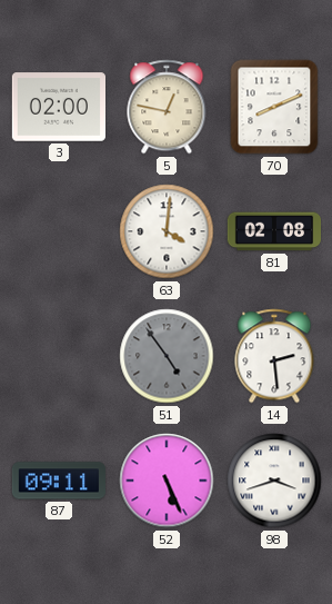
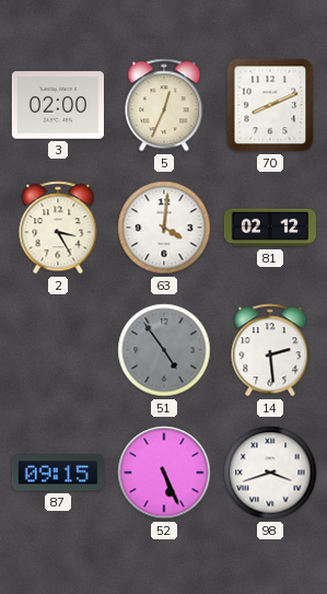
5: 12:47 -> 12:34
2: none -> 3:25
81: 02:08 -> 02:12
87: 09:11 -> 09:15
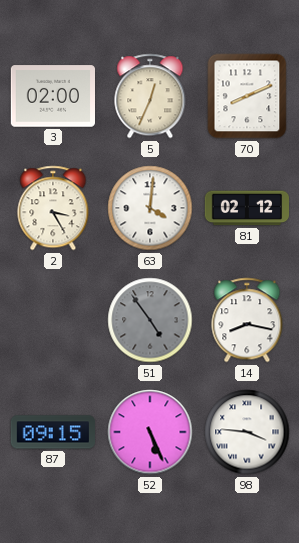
14: 2:29 -> 8:17
98: 3:42 -> 3:46
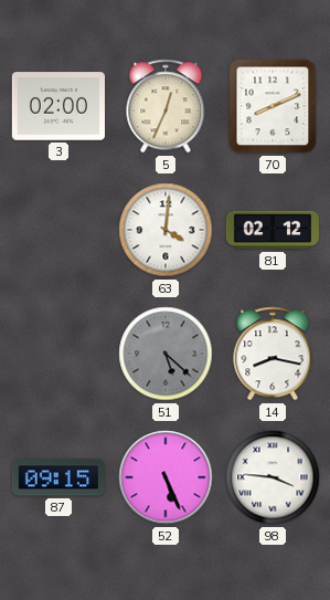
2: 3:25 -> none
51: 4:54 -> 5:22
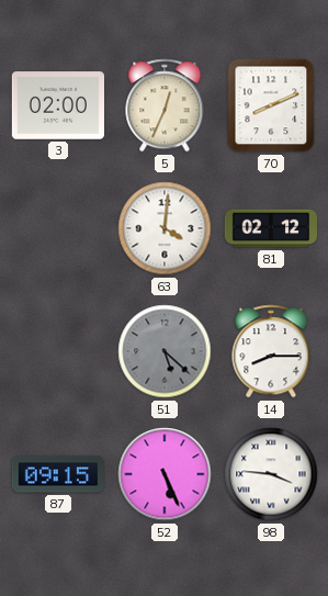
14: 8:17 -> 8:15
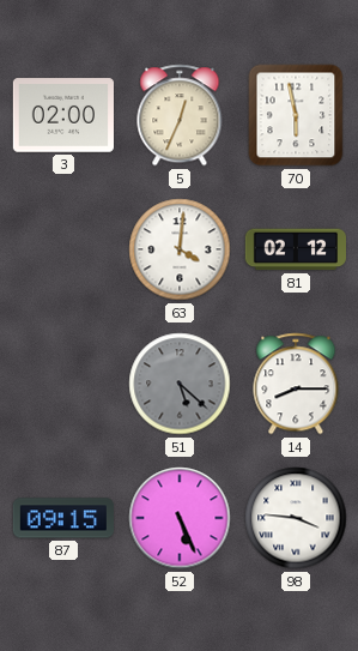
70: 8:11 -> 5:58
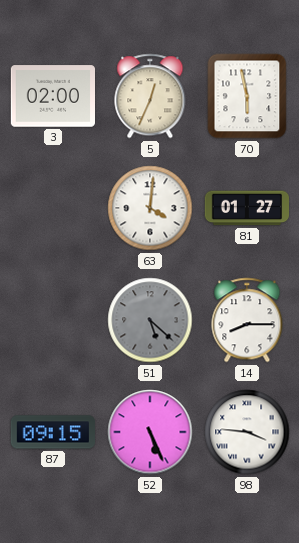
81: 02:12 -> 01:27
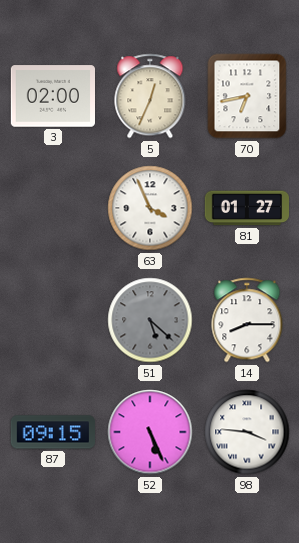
70: 5:58 -> 6:43
63: 4:01 -> 3:56
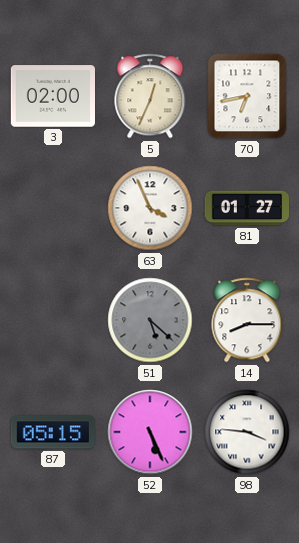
87: 09:15 -> 05:15
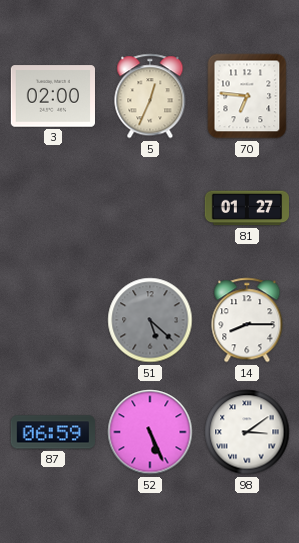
70: 6:43 -> 6:46
63: 3:56 -> none
87: 05:15 -> 06:59
98: 3:46 -> 3:09
